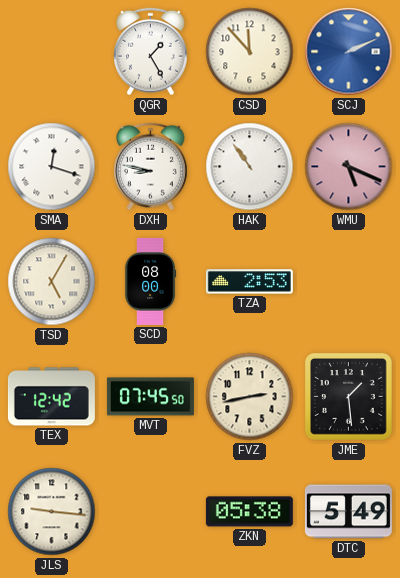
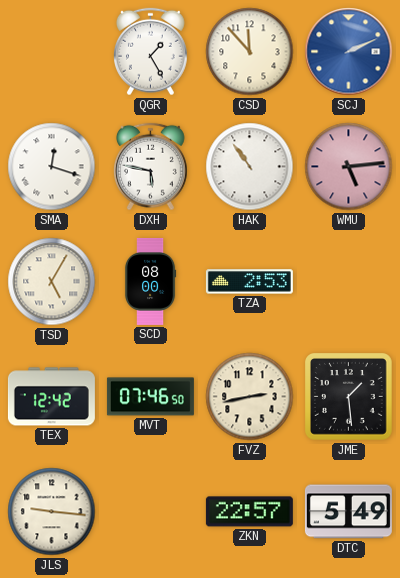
DXH: 8:47 -> 5:47
WMU: 5:19 -> 5:14
MVT: 07:45 -> 07:46
ZKN: 05:38 -> 22:57
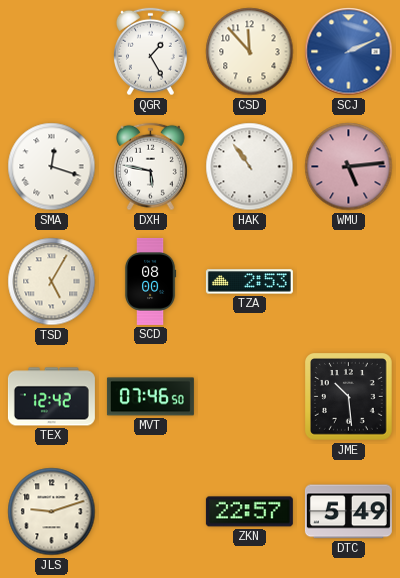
FVZ: 2:43 -> none
JME: 1:29 -> 10:29
JLS: 9:16 -> 9:12
